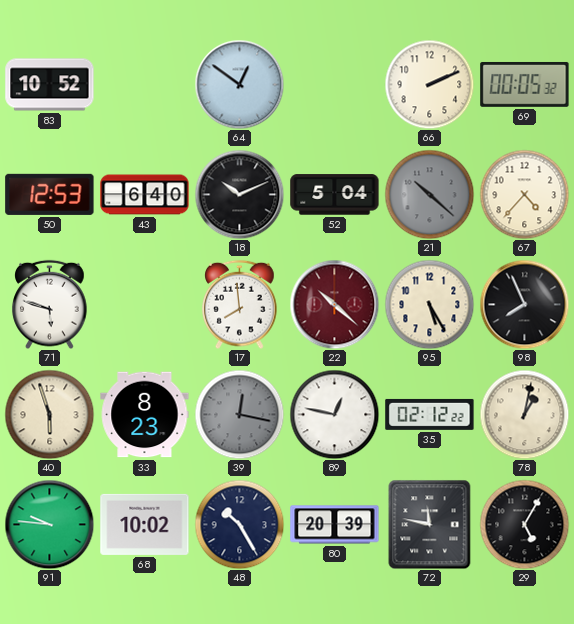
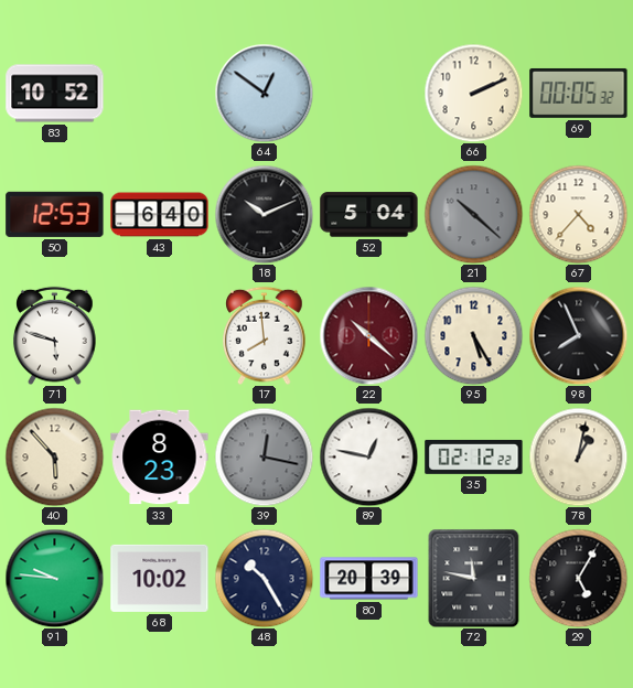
40: 5:57 -> 5:53
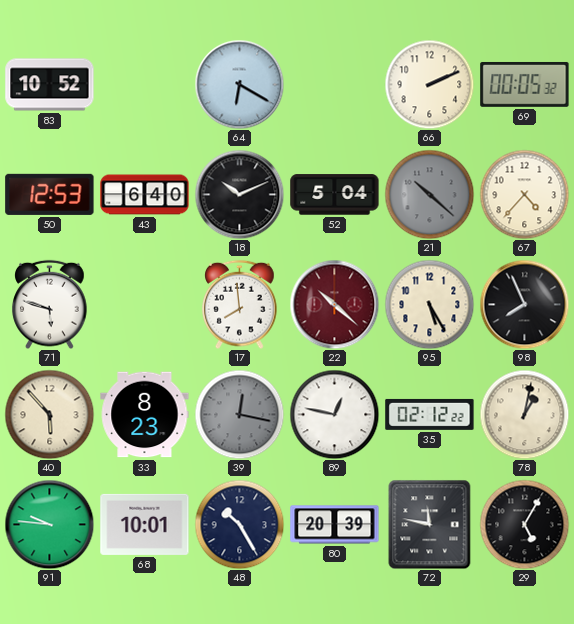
64: 12:51 -> 6:20
68: 10:02 -> 10:01
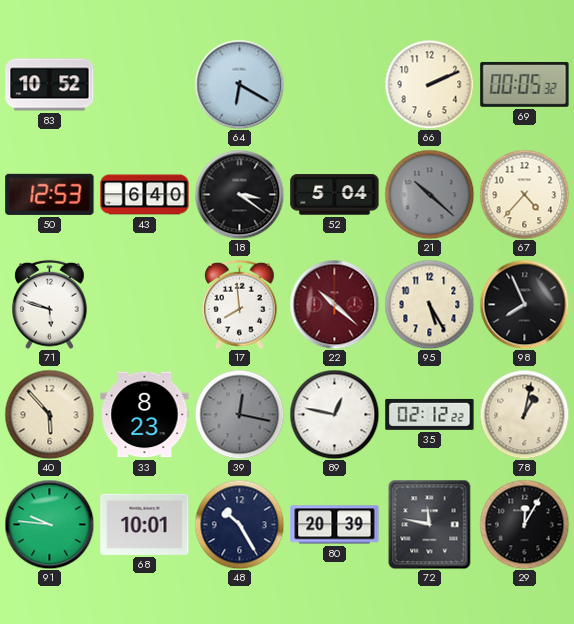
18: 10:11 -> 3:21
29: 5:05 -> 12:05
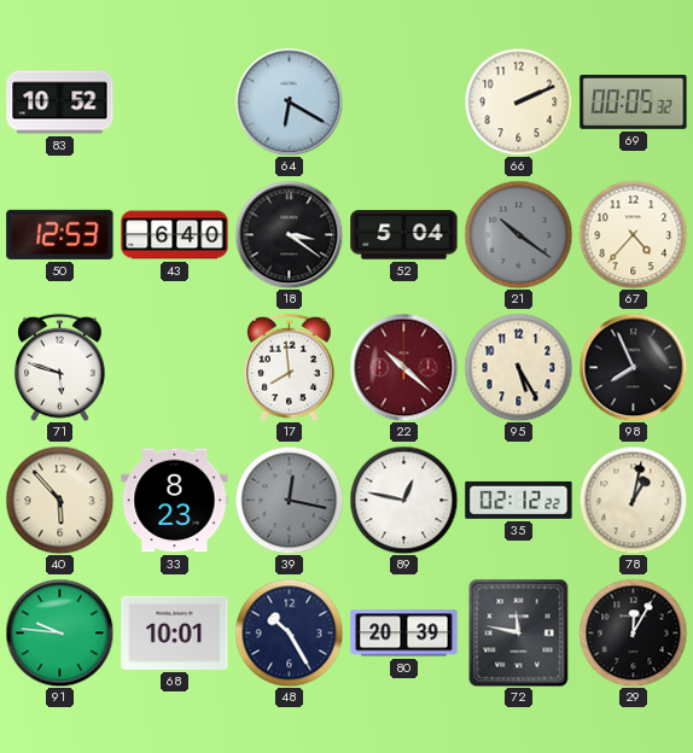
21: 10:22 -> 10:21
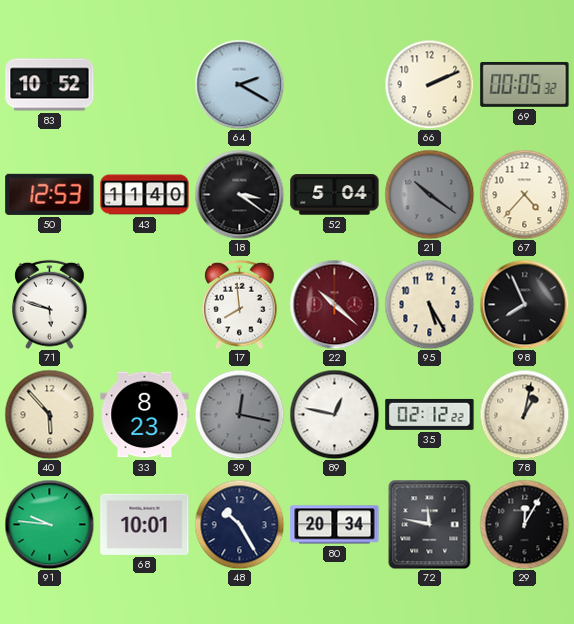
64: 6:20 -> 2:20
43: 6:40 -> 11:40
80: 20:39 -> 20:34
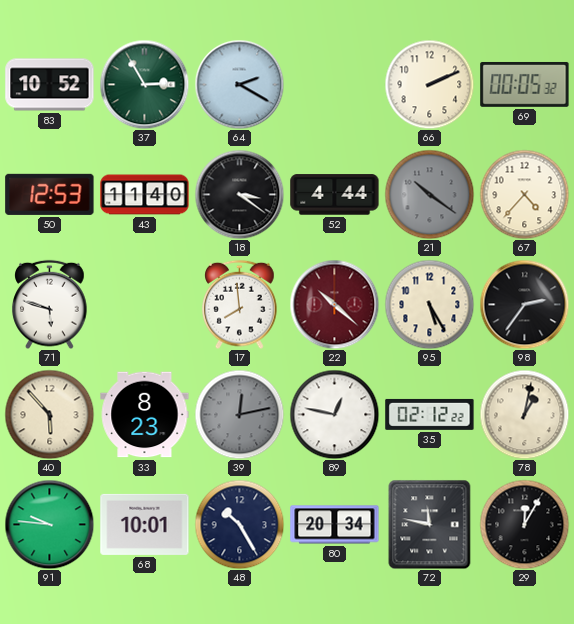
37: none -> 2:55
52: 5:04 -> 4:44
98: 7:56 -> 2:36
39: 12:17 -> 12:13
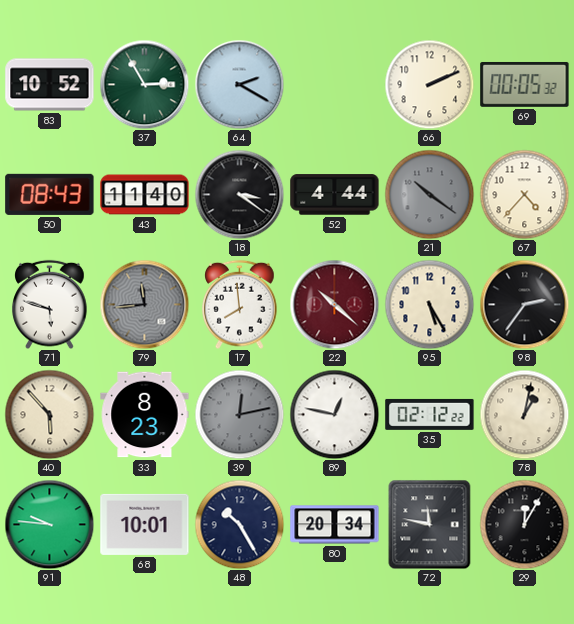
50: 12:53 -> 08:43
79: none -> 11:44
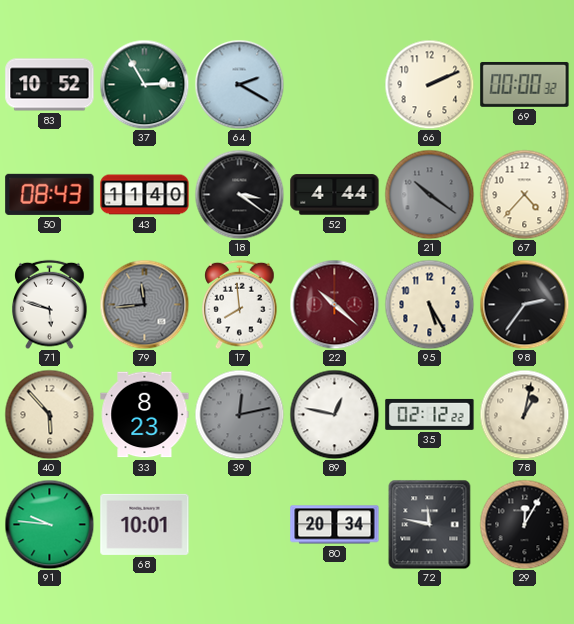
69: 00:05 -> 00:00
48: 10:25 -> none
